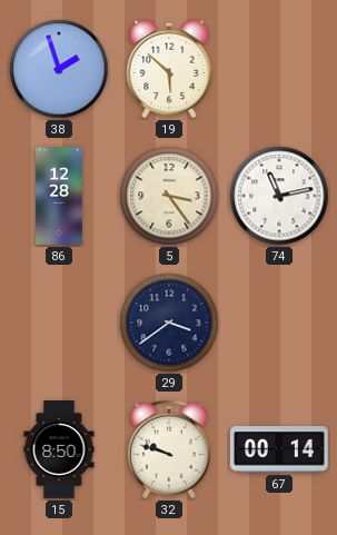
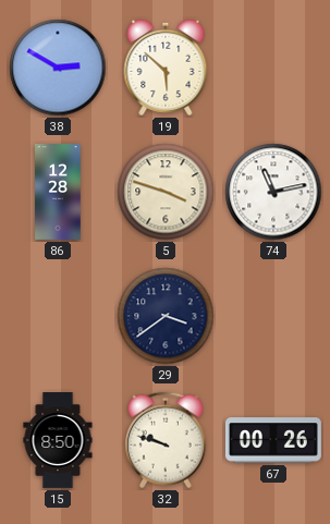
38: 1:57 -> 2:50
5: 3:24 -> 3:48
67: 00:14 -> 00:26
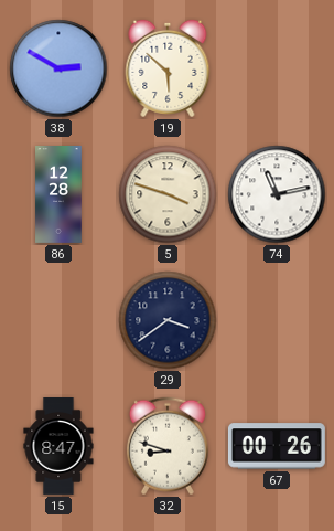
15: 8:50 -> 8:47
32: 9:48 -> 8:48
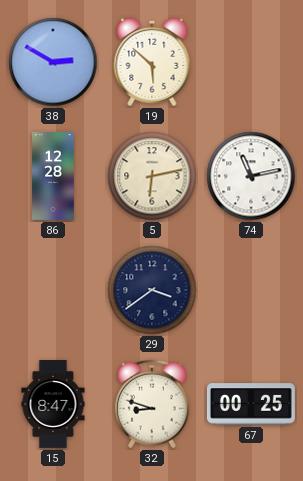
5: 3:48 -> 6:13
67: 00:26 -> 00:25
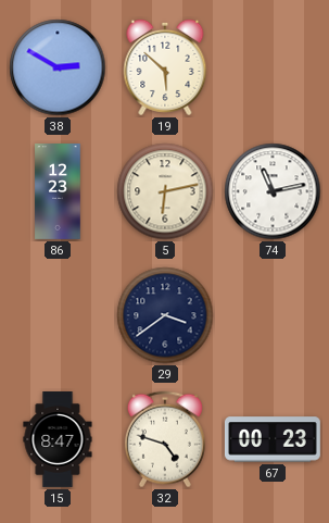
86: 12:28 -> 12:23
32: 8:48 -> 4:48
67: 00:25 -> 00:23
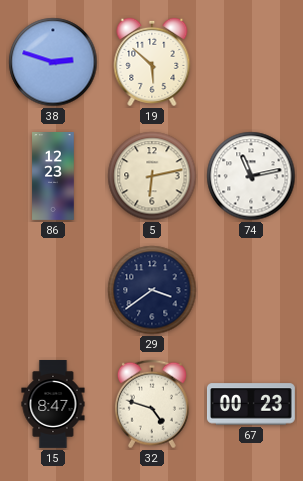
38: 2:50 -> 2:48
